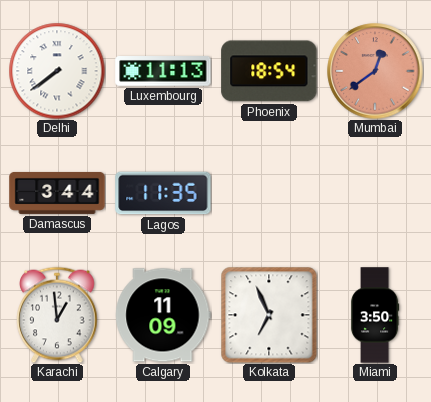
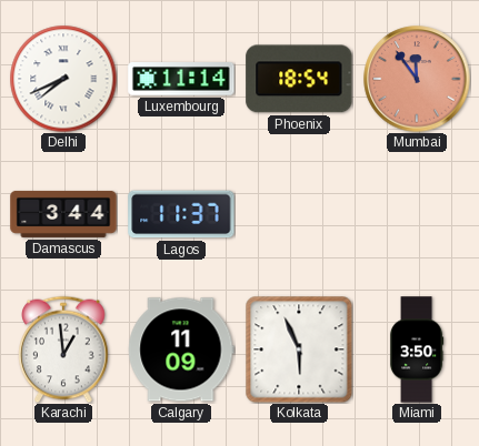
Delhi: 7:39 -> 7:41
Luxembourg: 11:13 -> 11:14
Mumbai: 12:39 -> 11:54
Lagos: 11:35 -> 11:37
Kolkata: 6:56 -> 5:56
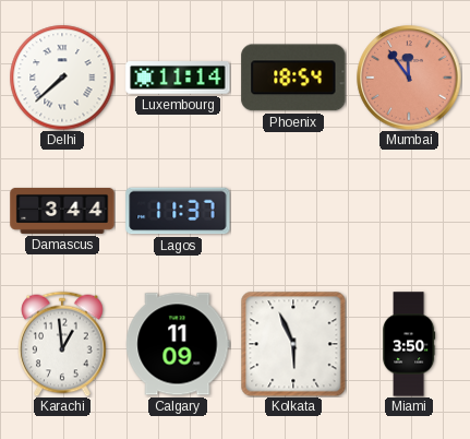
Delhi: 7:41 -> 7:38
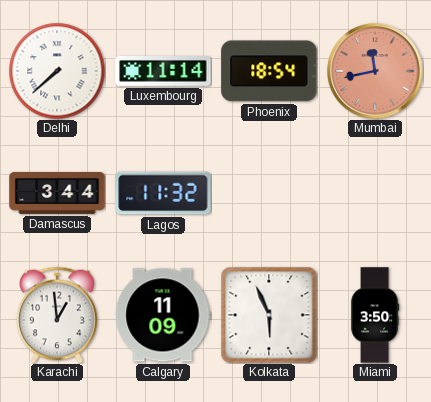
Mumbai: 11:54 -> 11:43
Lagos: 11:37 -> 11:32
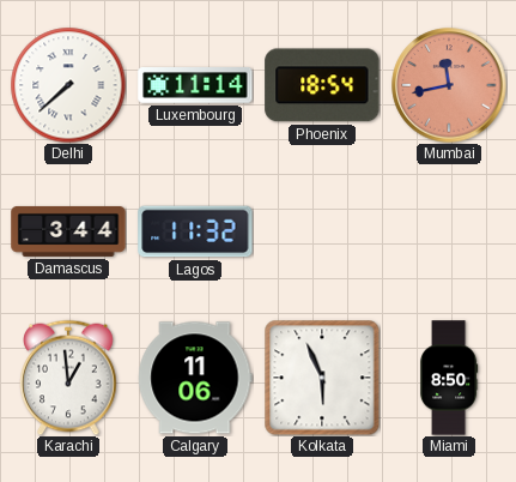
Calgary: 11:09 -> 11:06
Miami: 3:50 -> 8:50
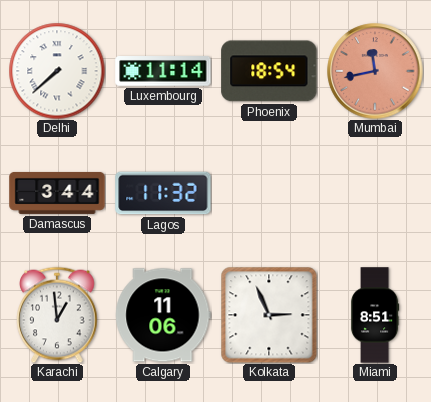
Kolkata: 5:56 -> 2:56
Miami: 8:50 -> 8:51
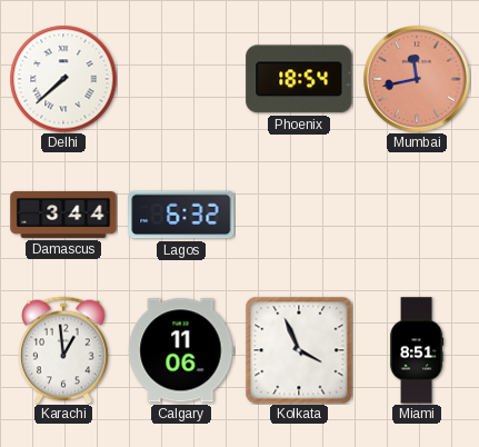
Luxembourg: 11:14 -> none
Lagos: 11:32 -> 6:32
Kolkata: 2:56 -> 3:56
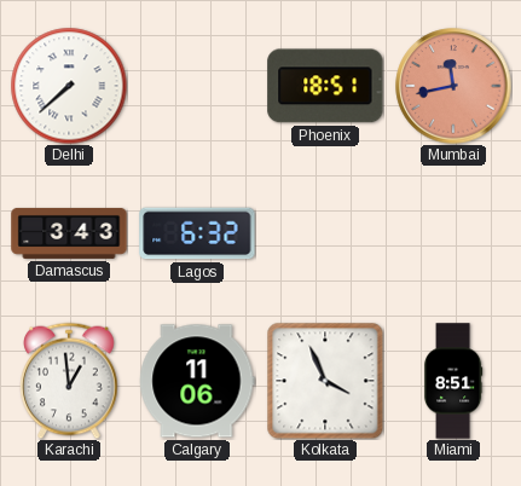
Phoenix: 18:54 -> 18:51
Damascus: 3:44 -> 3:43
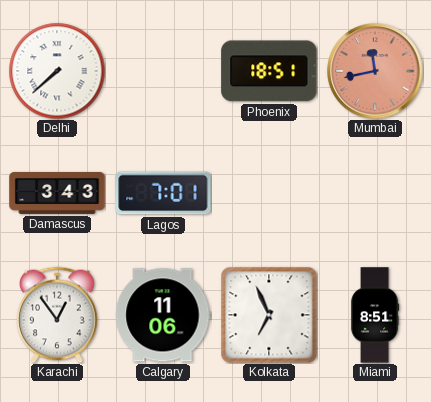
Lagos: 6:32 -> 7:01
Karachi: 12:59 -> 12:54
Kolkata: 3:56 -> 6:56
